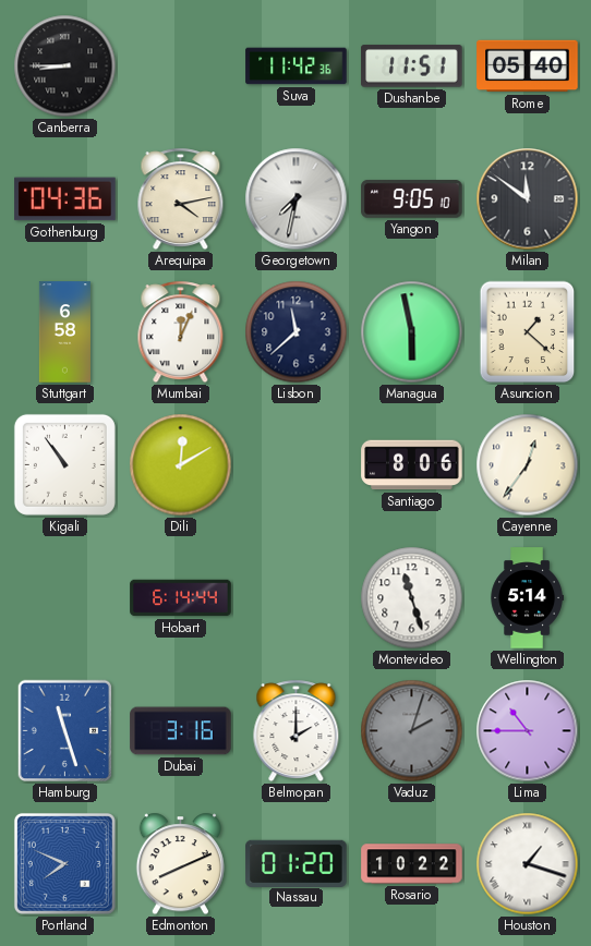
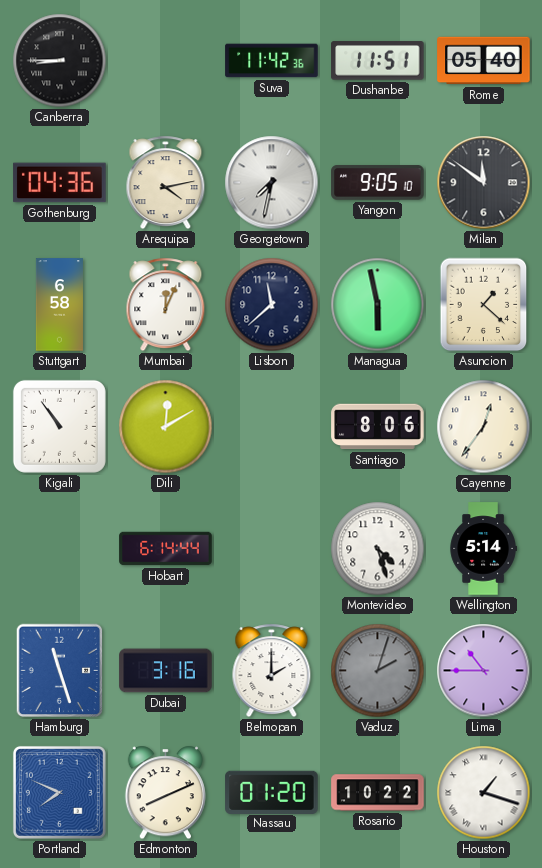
Montevideo: 11:27 -> 4:27
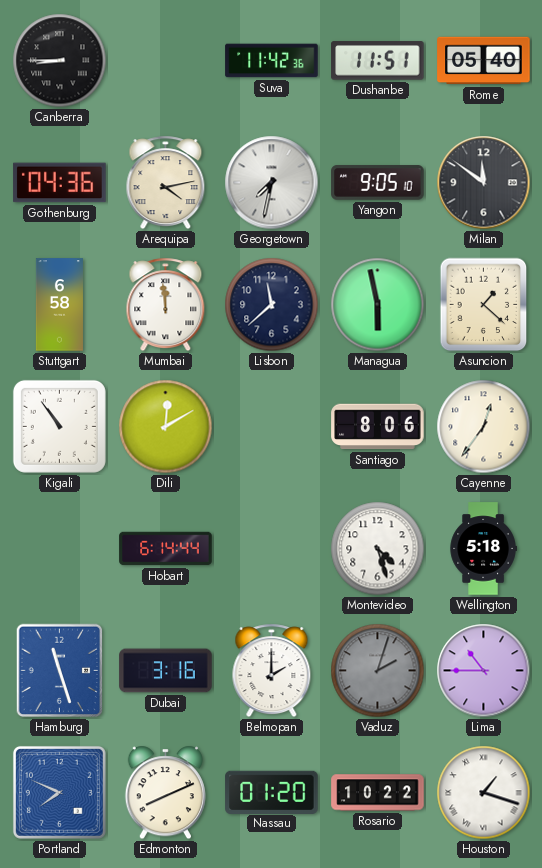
Mumbai: 12:04 -> 11:59
Wellington: 5:14 -> 5:18
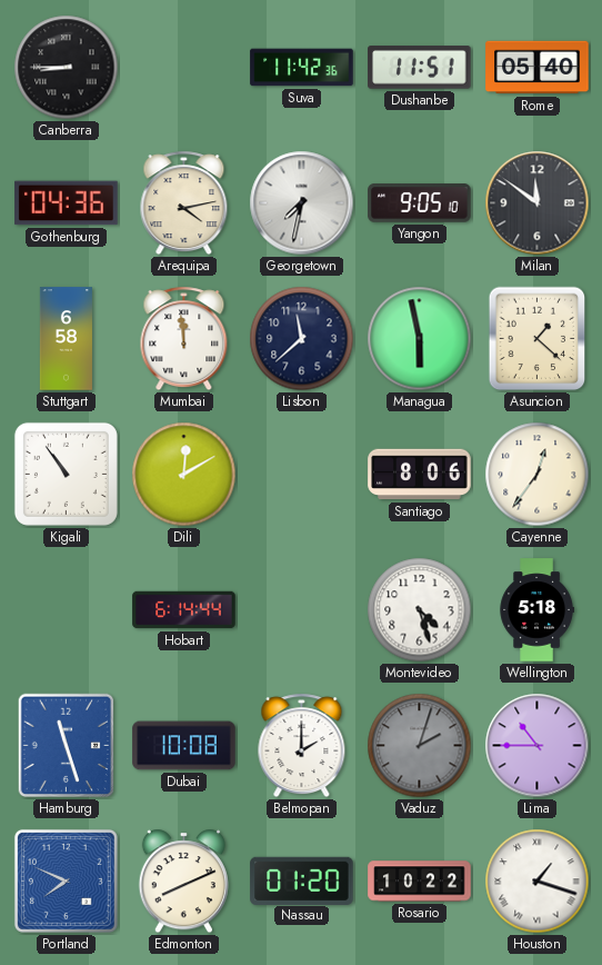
Dubai: 3:16 -> 10:08
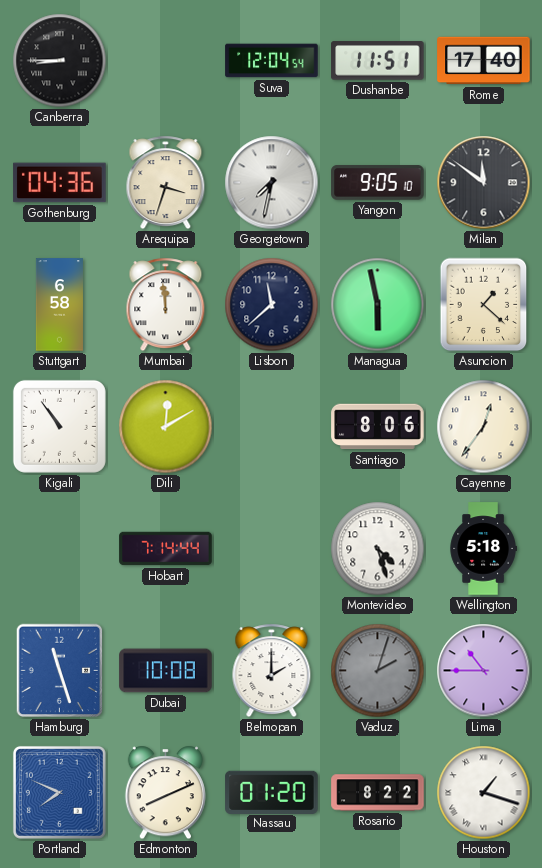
Suva: 11:42 -> 12:04
Rome: 05:40 -> 17:40
Arequipa: 4:13 -> 3:33
Hobart: 6:14 -> 7:14
Rosario: 10:22 -> 8:22
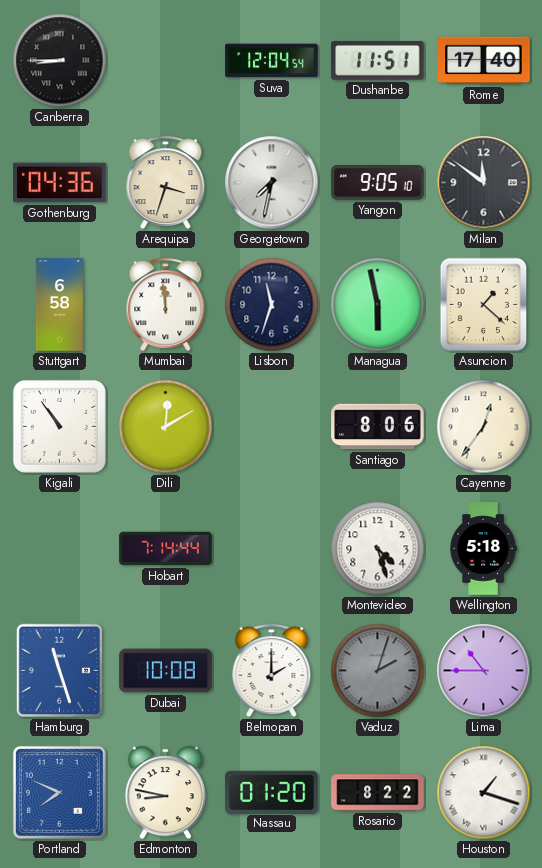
Lisbon: 11:38 -> 11:33
Edmonton: 8:11 -> 8:47
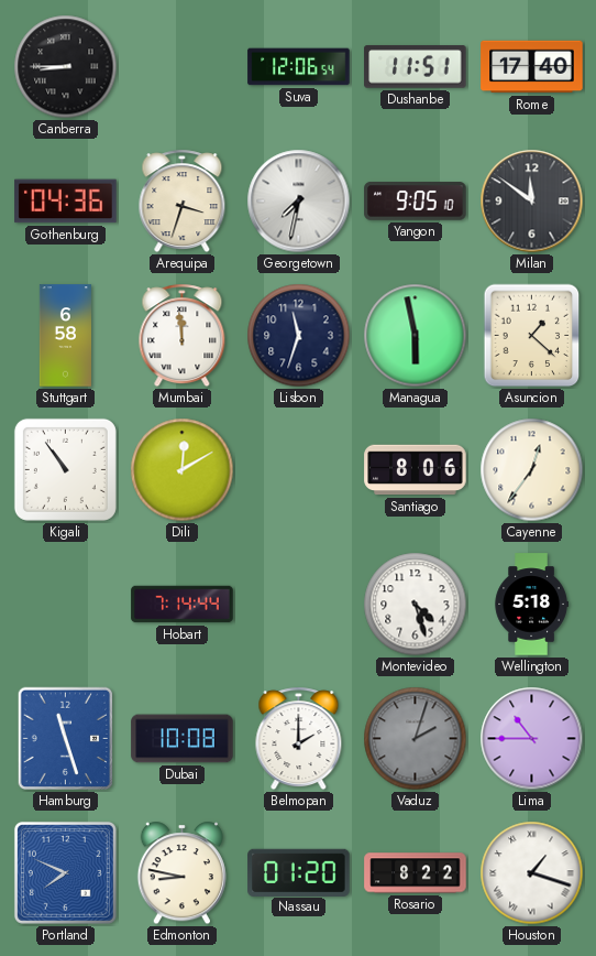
Suva: 12:04 -> 12:06
